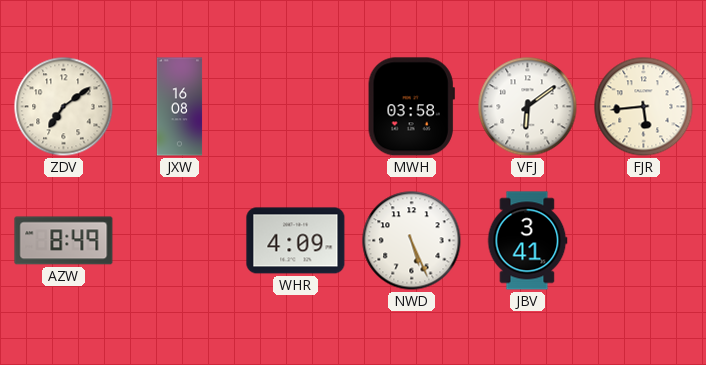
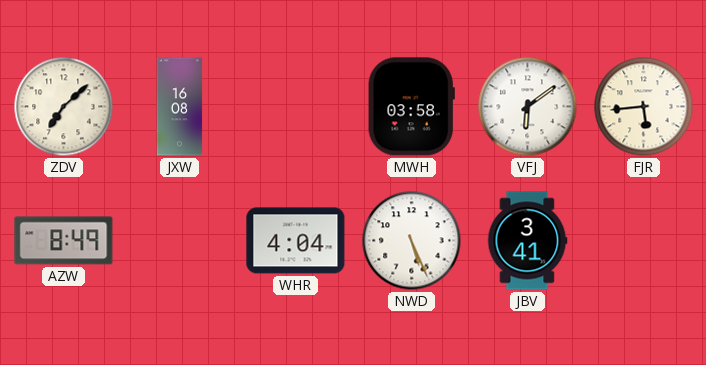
ZDV: 7:09 -> 7:08
WHR: 4:09 -> 4:04
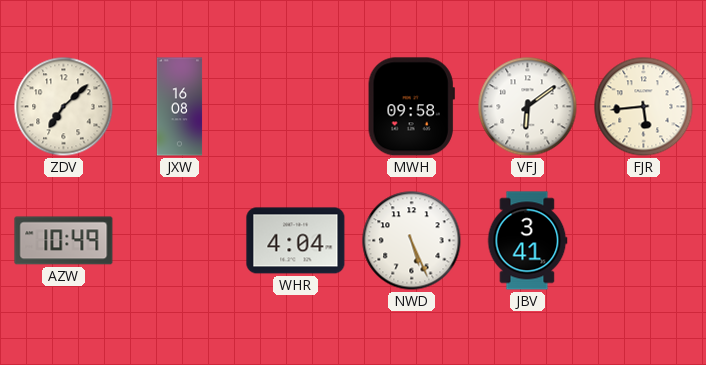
MWH: 03:58 -> 09:58
AZW: 8:49 -> 10:49
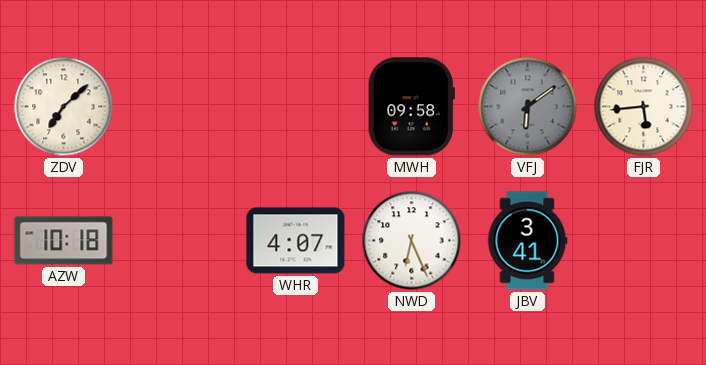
JXW: 16:08 -> none
VFJ dial: white -> grey
AZW: 10:49 -> 10:18
WHR: 4:04 -> 4:07
NWD: 5:26 -> 6:26
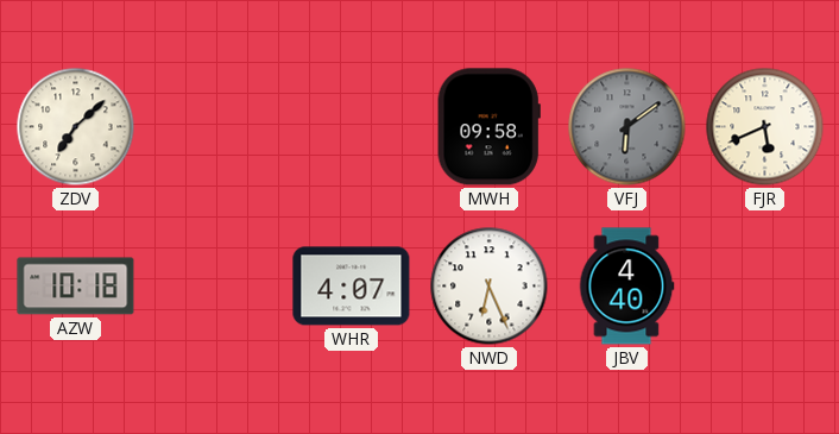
FJR: 5:44 -> 5:41
JBV: 3:41 -> 4:40
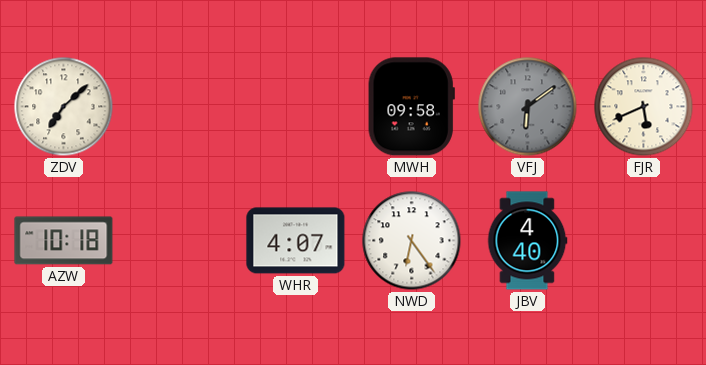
NWD: 6:26 -> 6:24
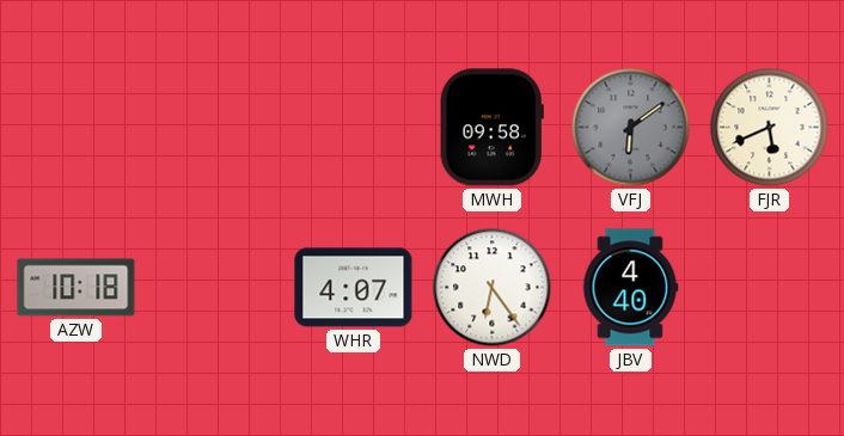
ZDV: 7:08 -> none
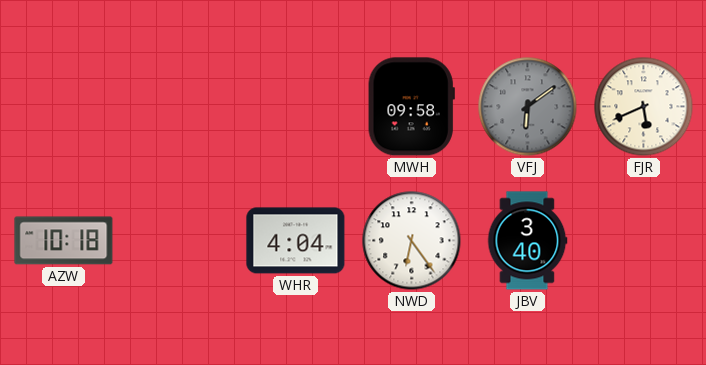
WHR: 4:07 -> 4:04
JBV: 4:40 -> 3:40
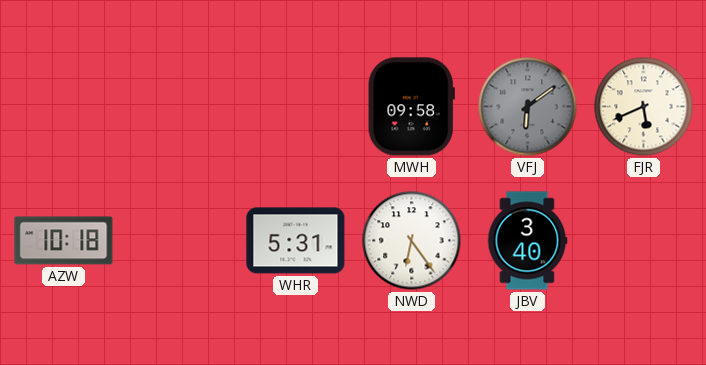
WHR: 4:04 -> 5:31
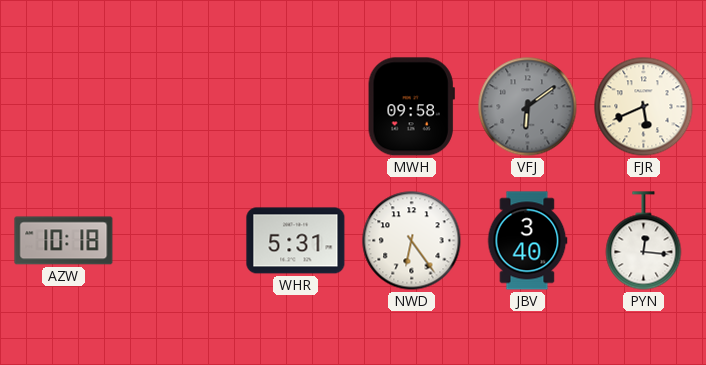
PYN: none -> 12:16
